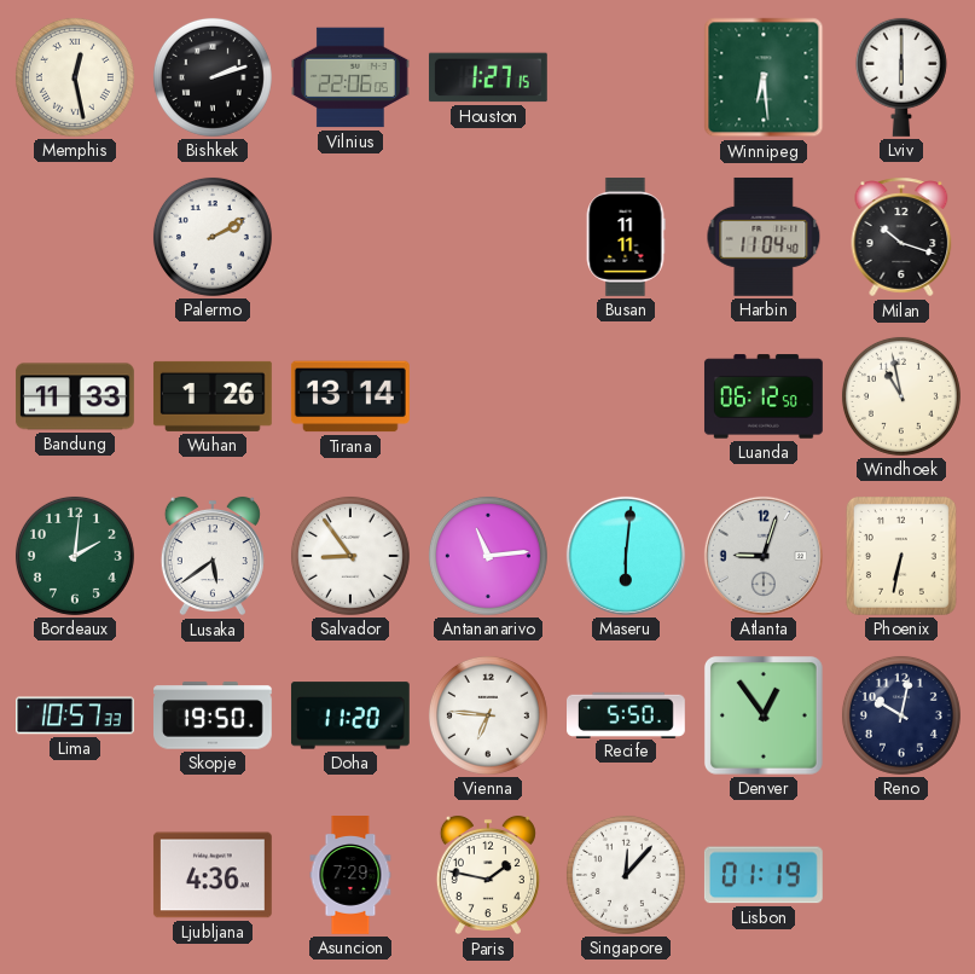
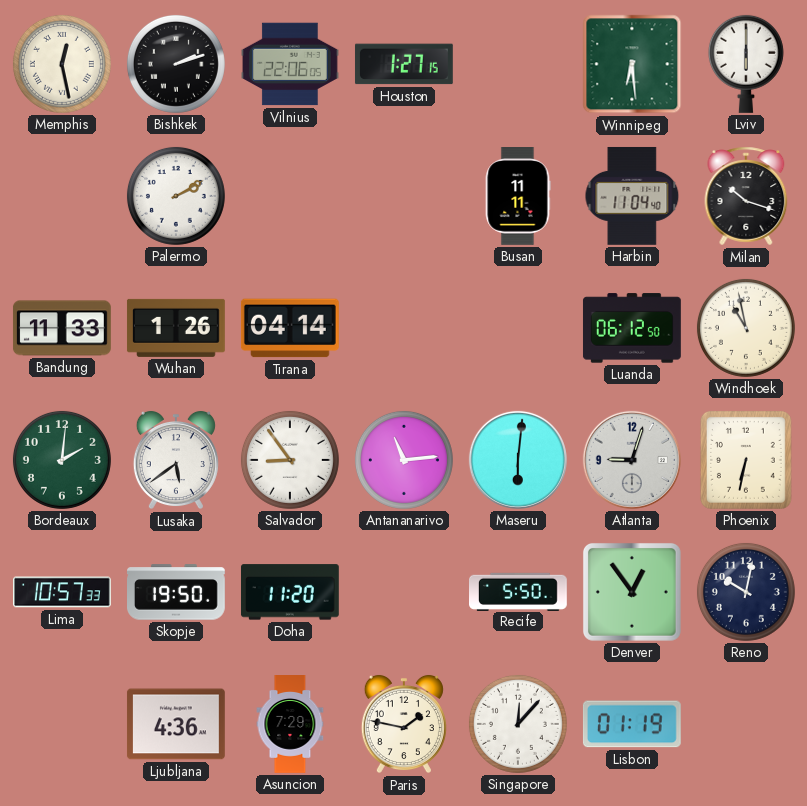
Tirana: 13:14 -> 04:14
Vienna: 6:46 -> none
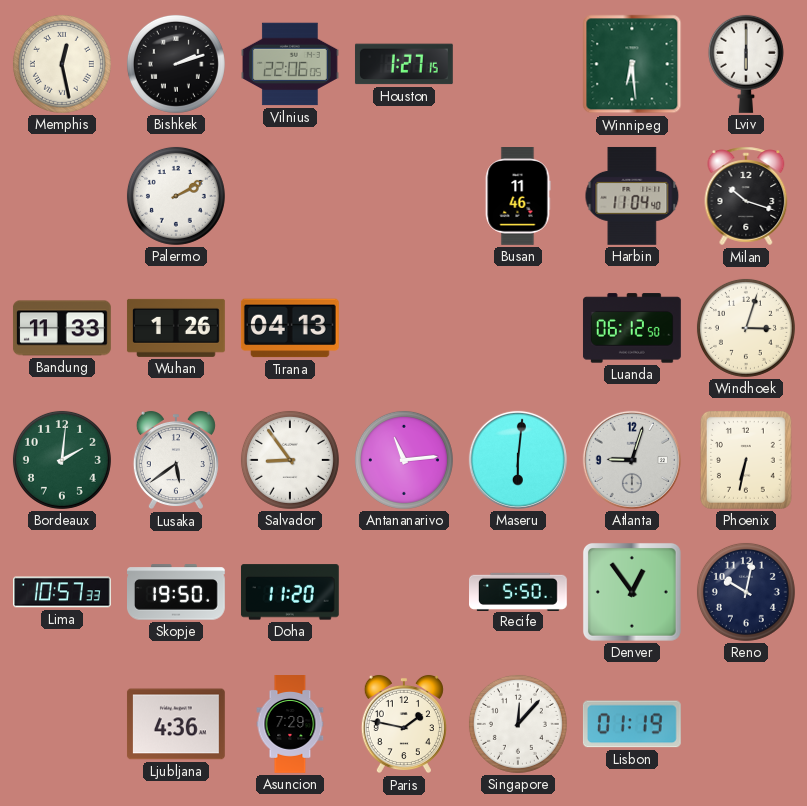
Busan: 11:11 -> 11:46
Tirana: 04:14 -> 04:13
Windhoek: 10:58 -> 3:03
